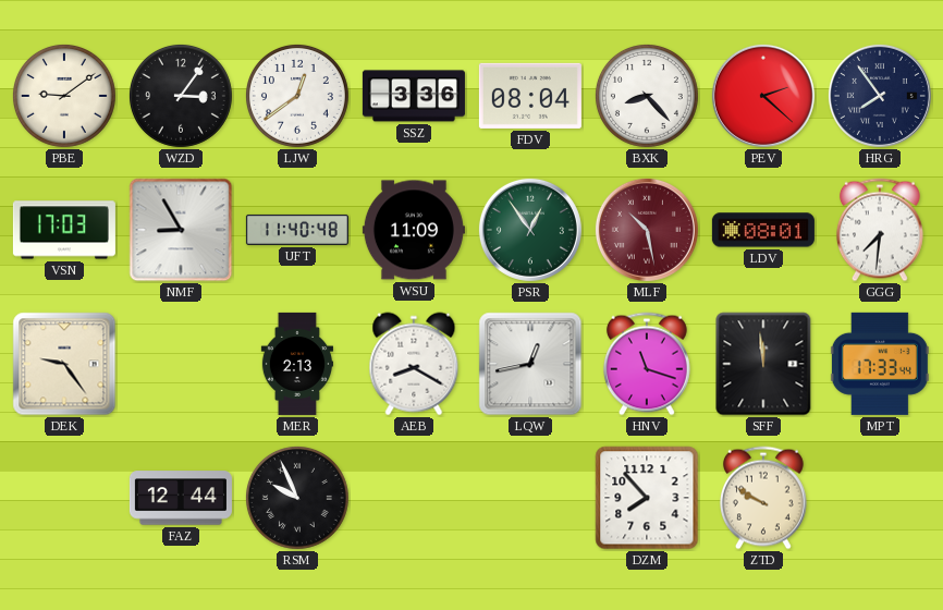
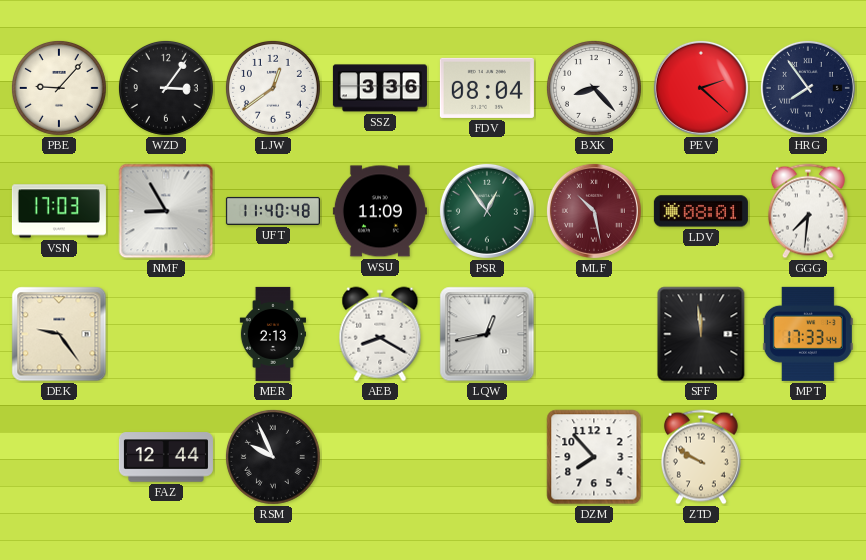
PBE: 9:09 -> 9:07
HNV: 11:18 -> none
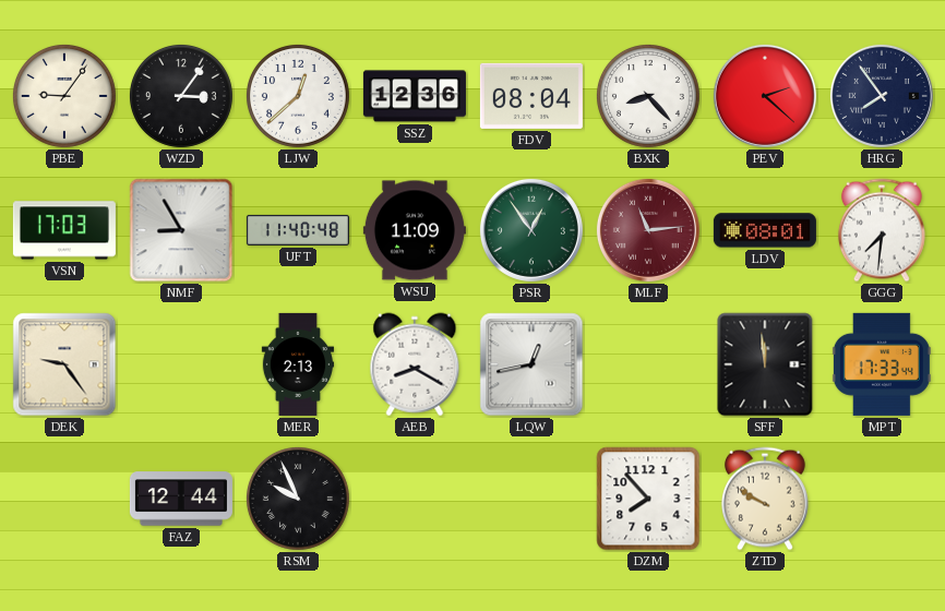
PBE: 9:07 -> 9:06
LJW: 12:39 -> 12:38
SSZ: 3:36 -> 12:36
MLF: 10:28 -> 11:14
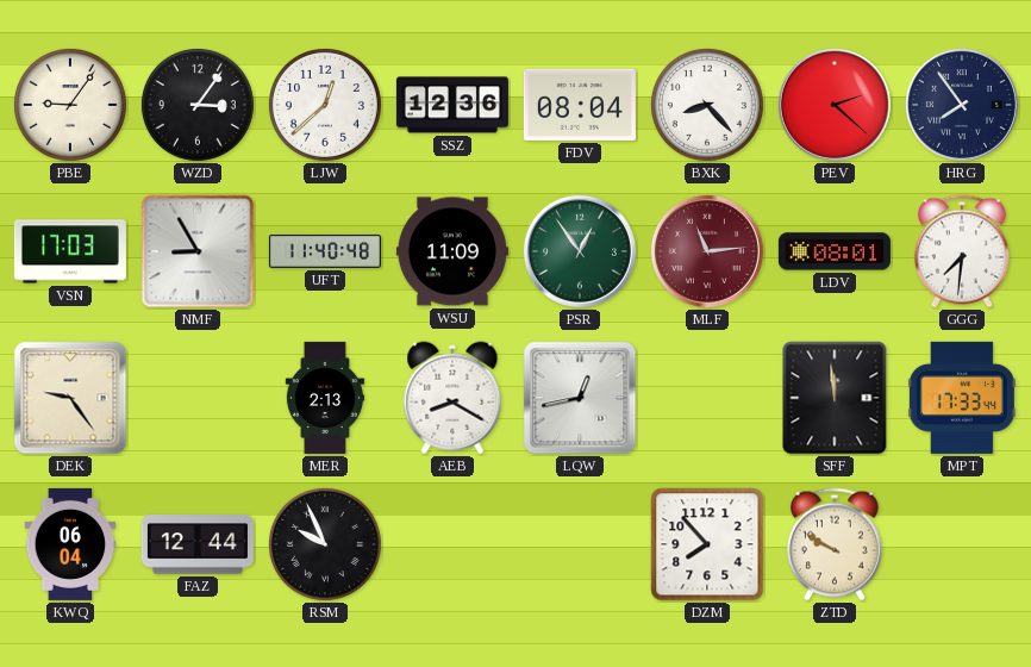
KWQ: none -> 06:04
